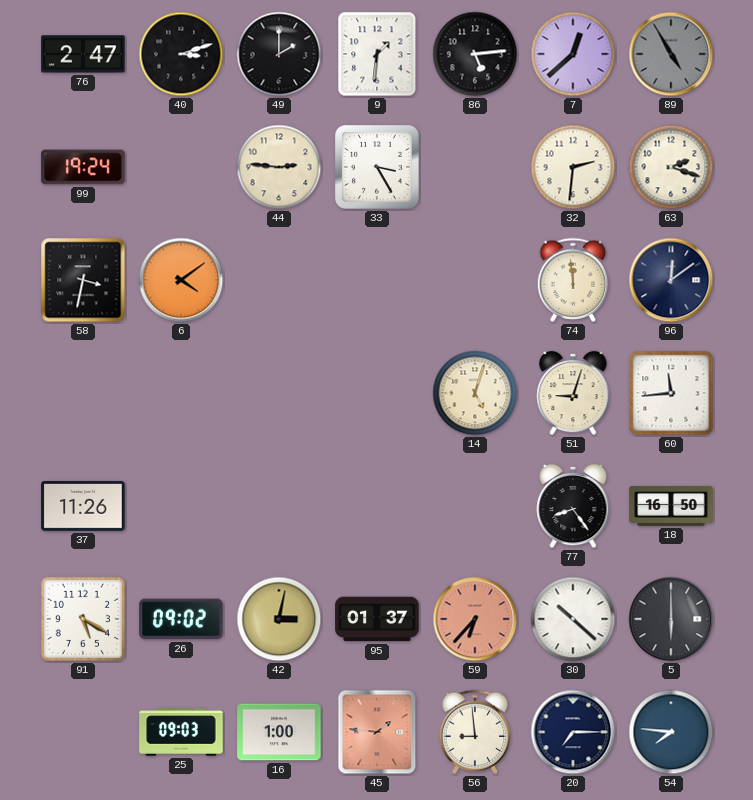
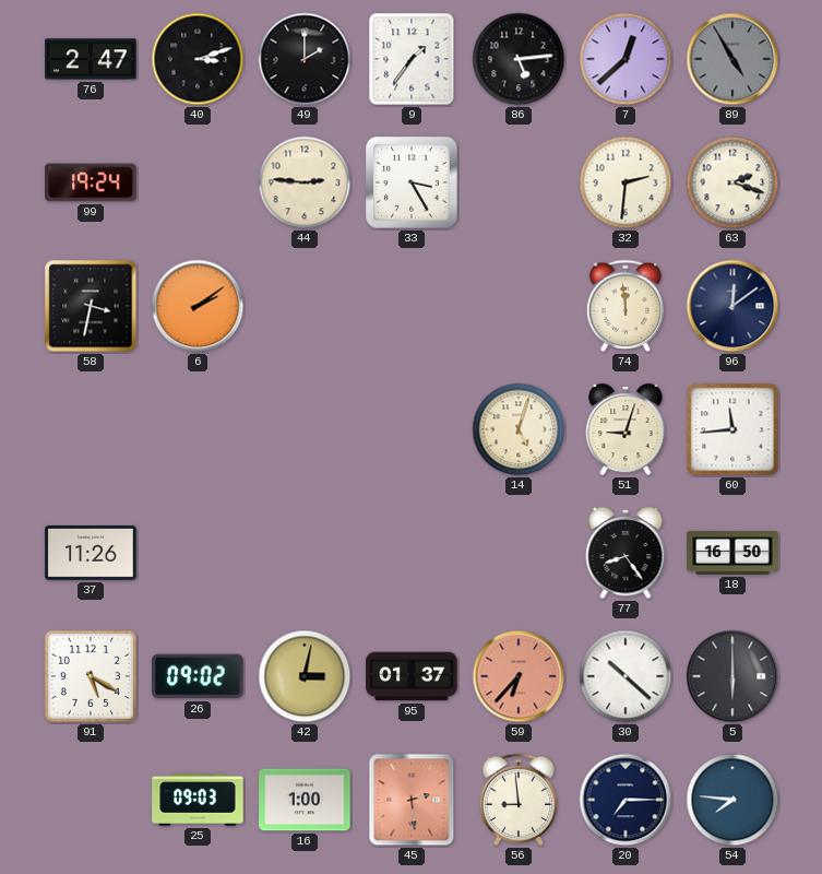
9: 1:31 -> 1:36
6: 4:09 -> 2:09
45: 1:46 -> 2:29
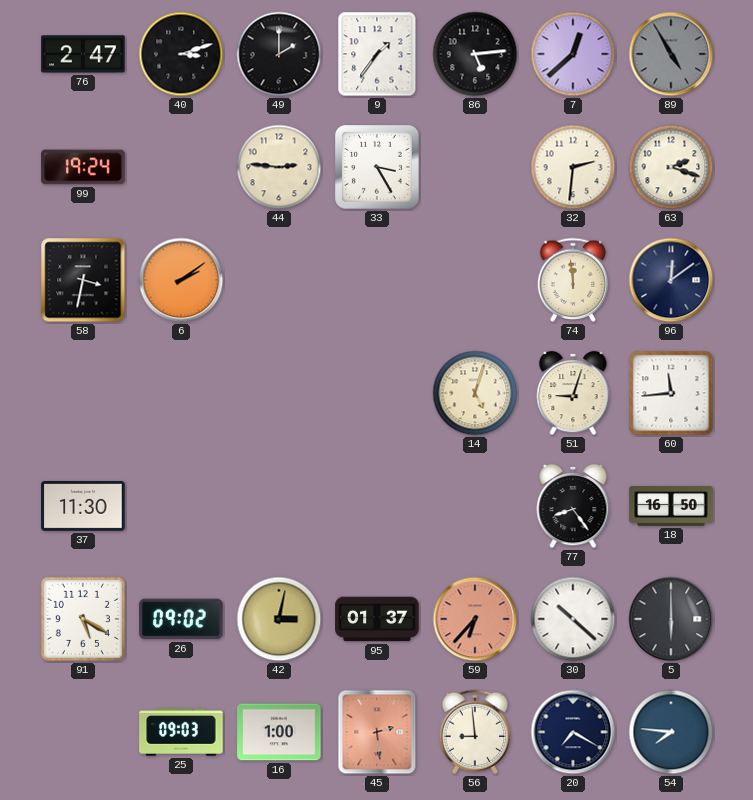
37: 11:26 -> 11:30
20: 7:15 -> 7:20
